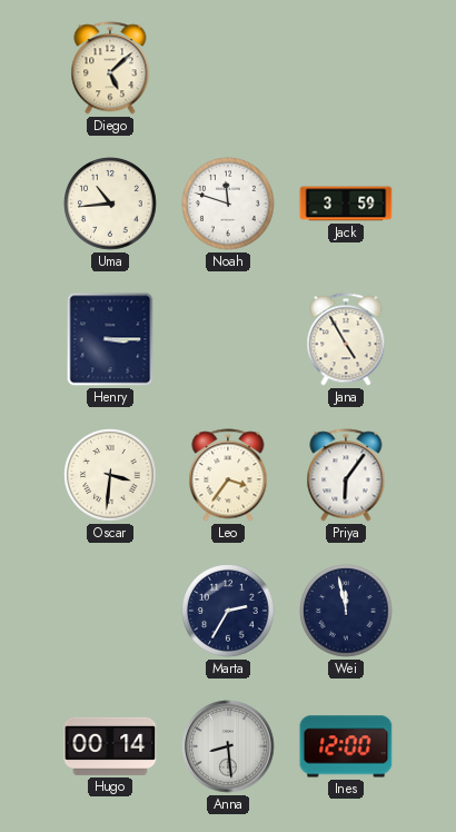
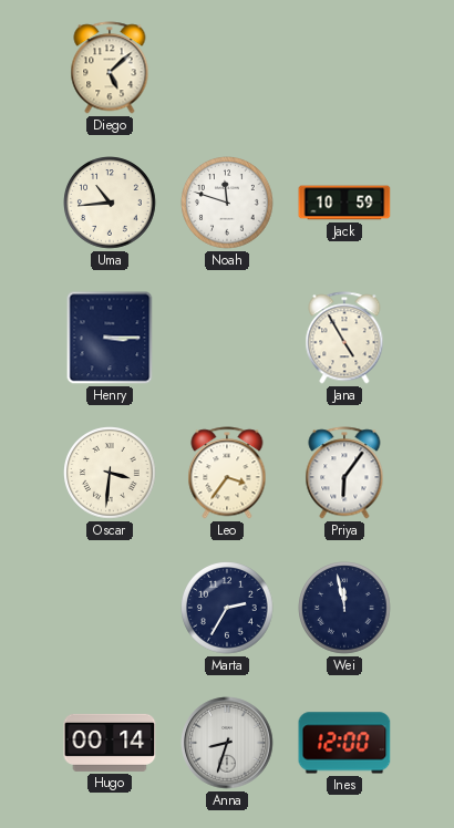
Jack: 3:59 -> 10:59
Anna: 8:29 -> 8:33
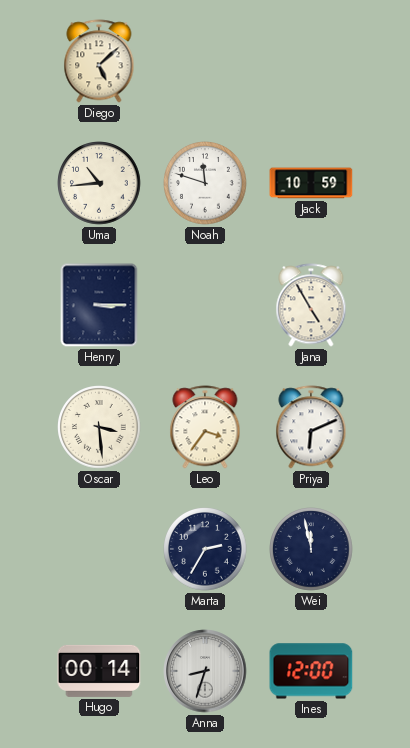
Oscar: 3:31 -> 3:29
Priya: 6:06 -> 6:11
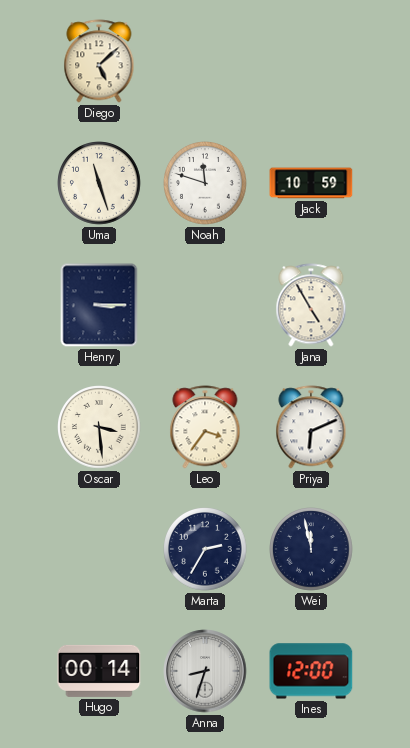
Uma: 10:44 -> 11:27
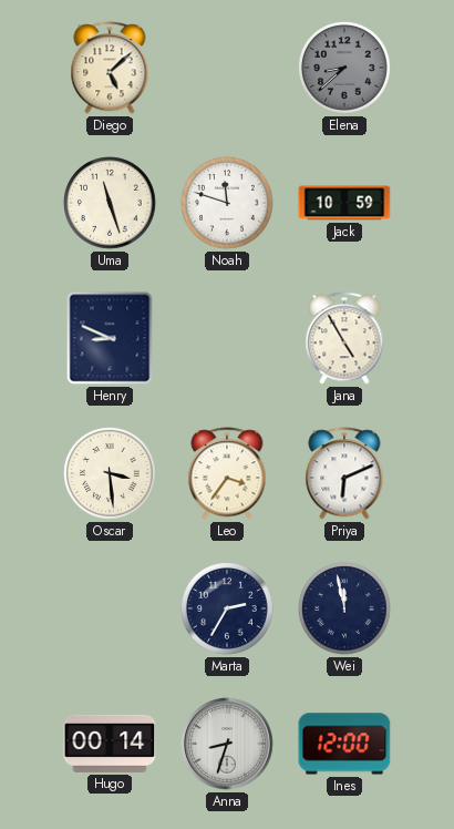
Elena: none -> 8:38
Henry: 3:15 -> 8:49
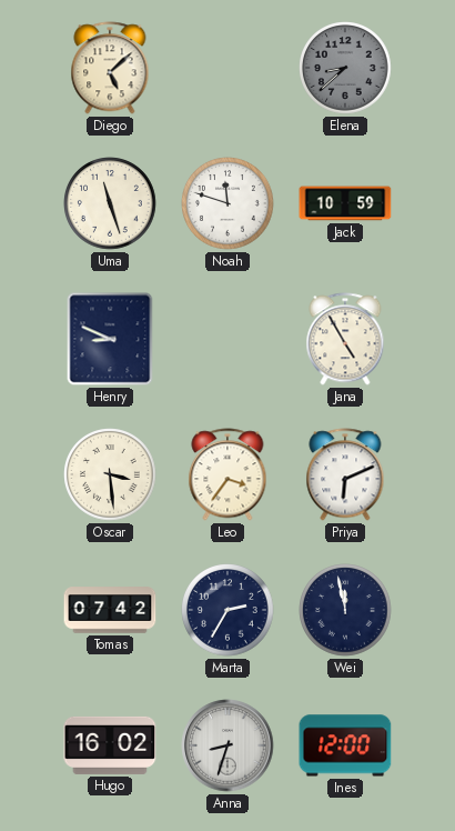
Tomas: none -> 07:42
Hugo: 00:14 -> 16:02
